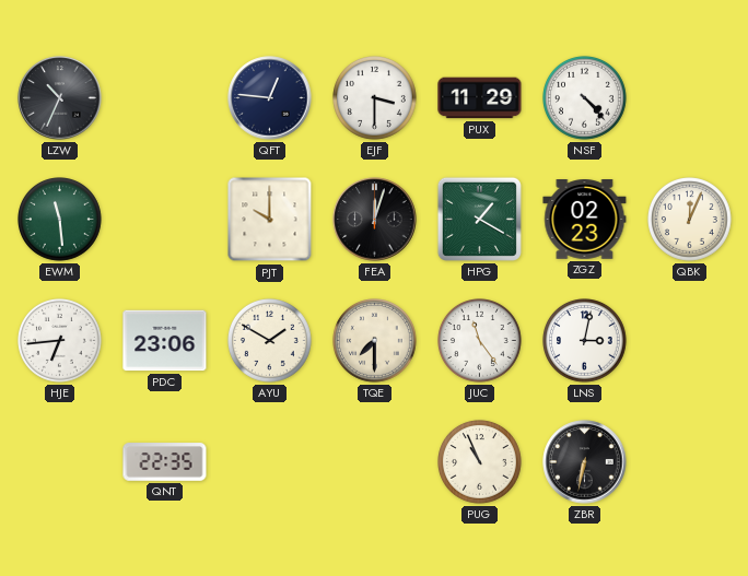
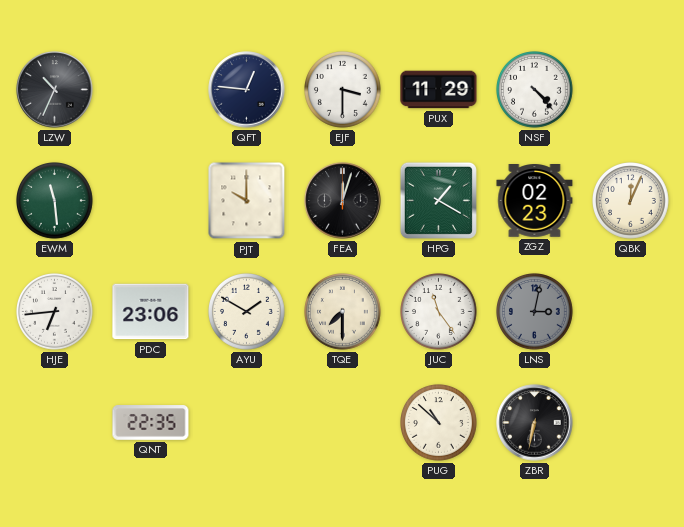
LNS dial: white -> grey
PUG: 10:56 -> 10:52
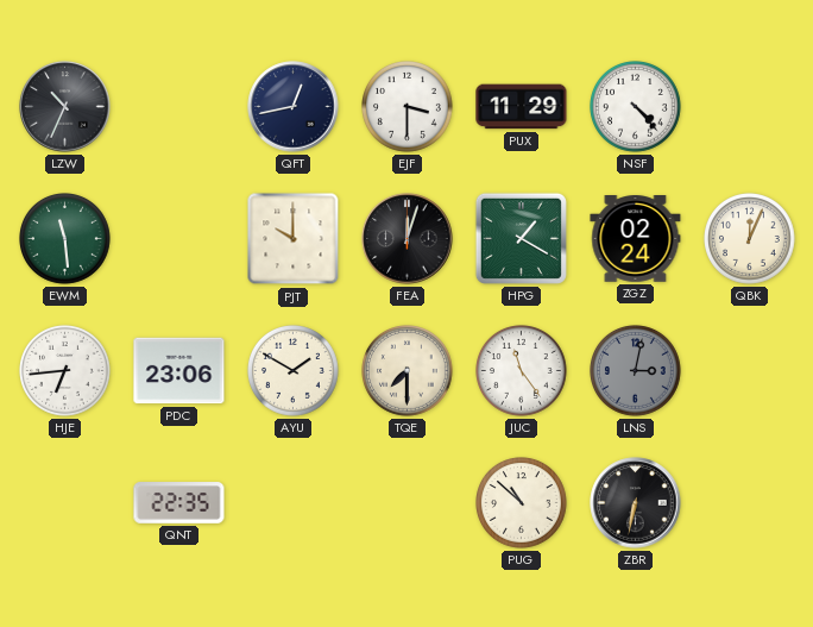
QFT: 12:46 -> 12:43
ZGZ: 02:23 -> 02:24
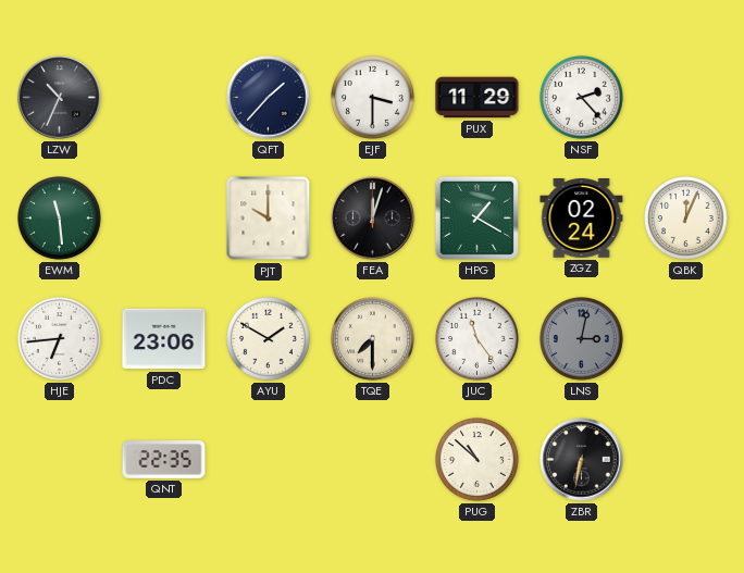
QFT: 12:43 -> 1:37
NSF: 4:23 -> 2:23
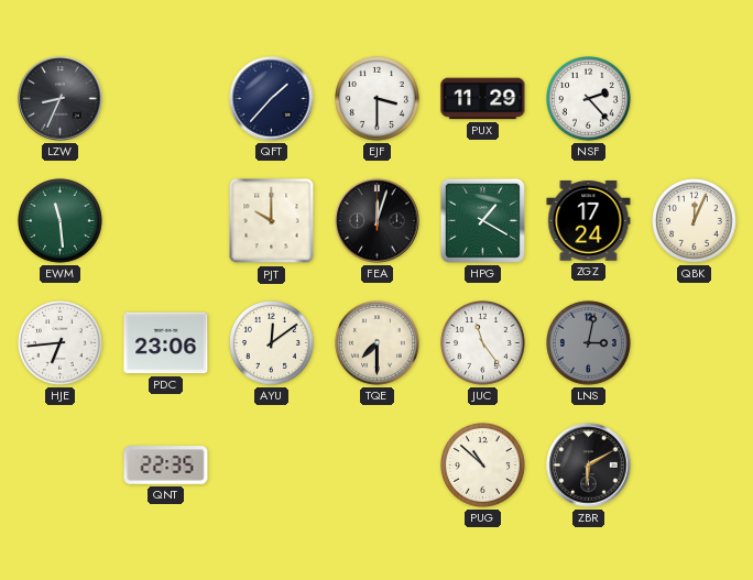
LZW: 10:34 -> 8:34
ZGZ: 02:24 -> 17:24
AYU: 1:50 -> 12:09
ZBR: 6:32 -> 6:10
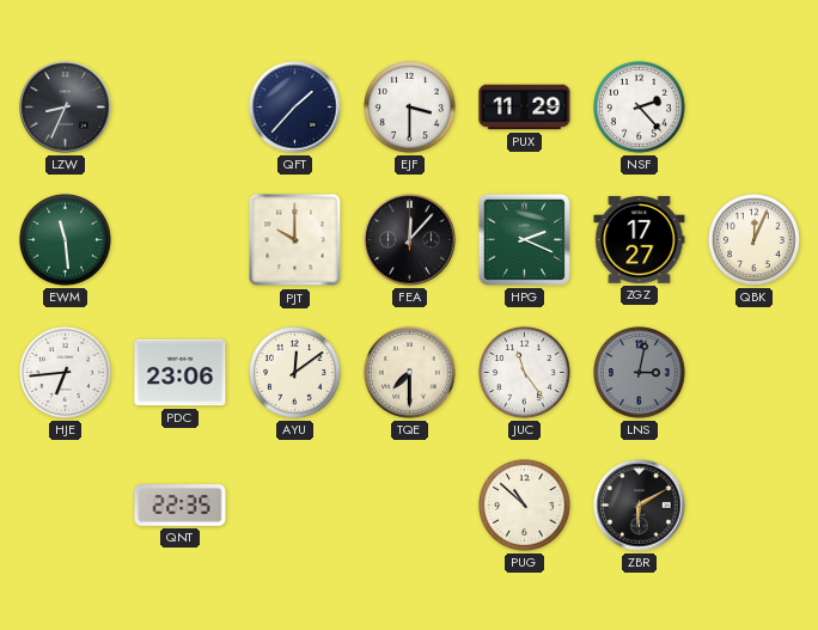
FEA: 12:03 -> 12:07
HPG: 1:20 -> 2:19
ZGZ: 17:24 -> 17:27
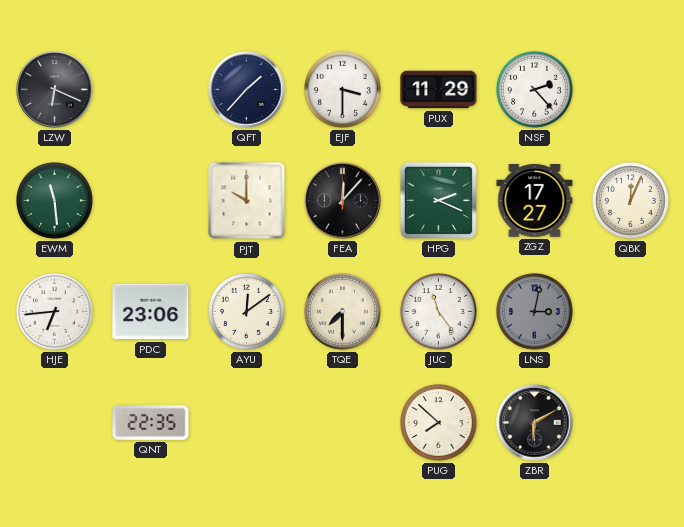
LZW: 8:34 -> 6:19
PUG: 10:52 -> 7:52
